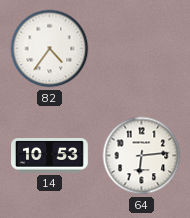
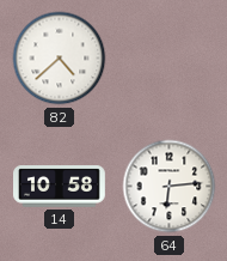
82: 4:36 -> 4:38
14: 10:53 -> 10:58
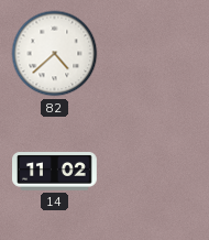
14: 10:58 -> 11:02
64: 6:14 -> none
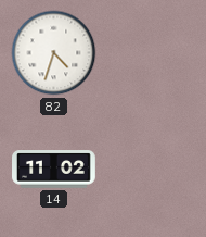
82: 4:38 -> 4:33
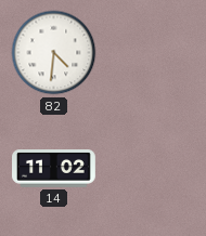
82: 4:33 -> 4:31
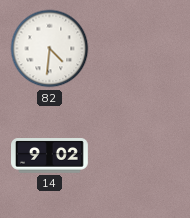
14: 11:02 -> 9:02
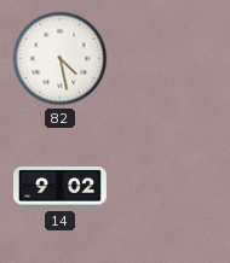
82: 4:31 -> 4:28
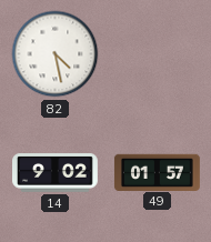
49: none -> 01:57
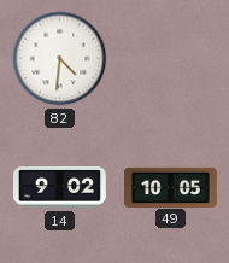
82: 4:28 -> 4:31
49: 01:57 -> 10:05
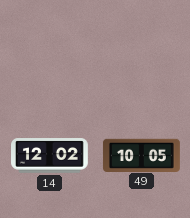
82: 4:31 -> none
14: 9:02 -> 12:02
